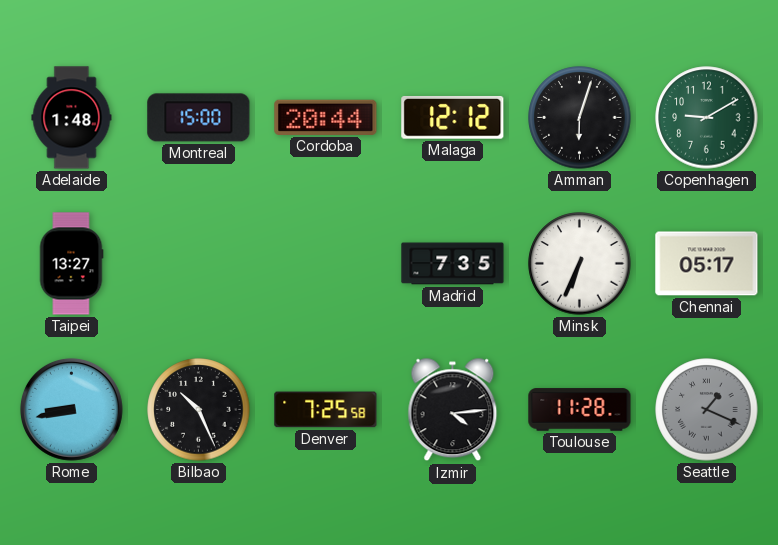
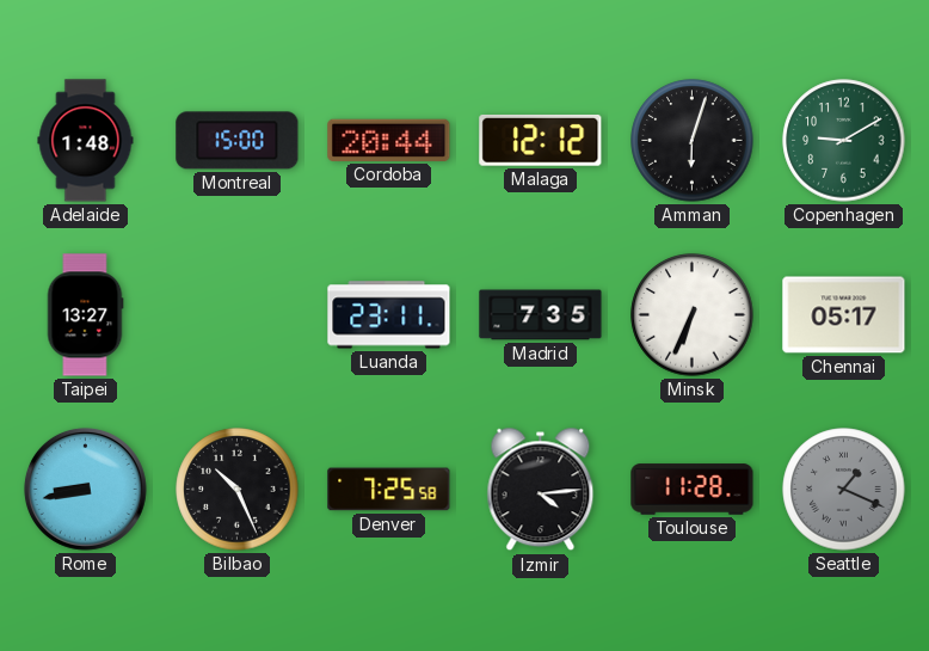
Luanda: none -> 23:11
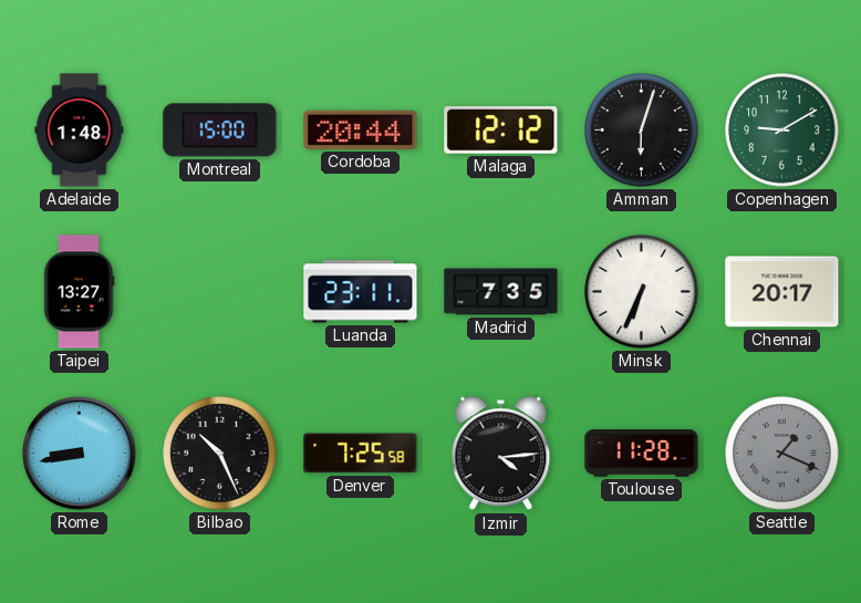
Chennai: 05:17 -> 20:17
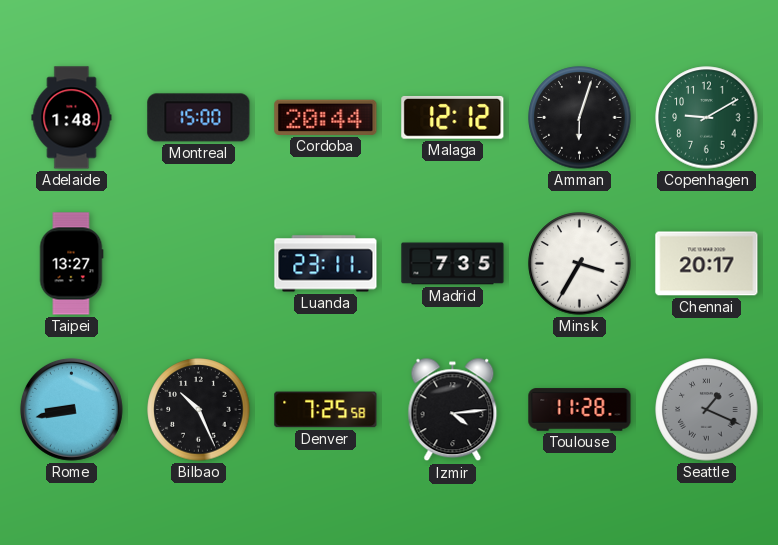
Minsk: 6:34 -> 3:35
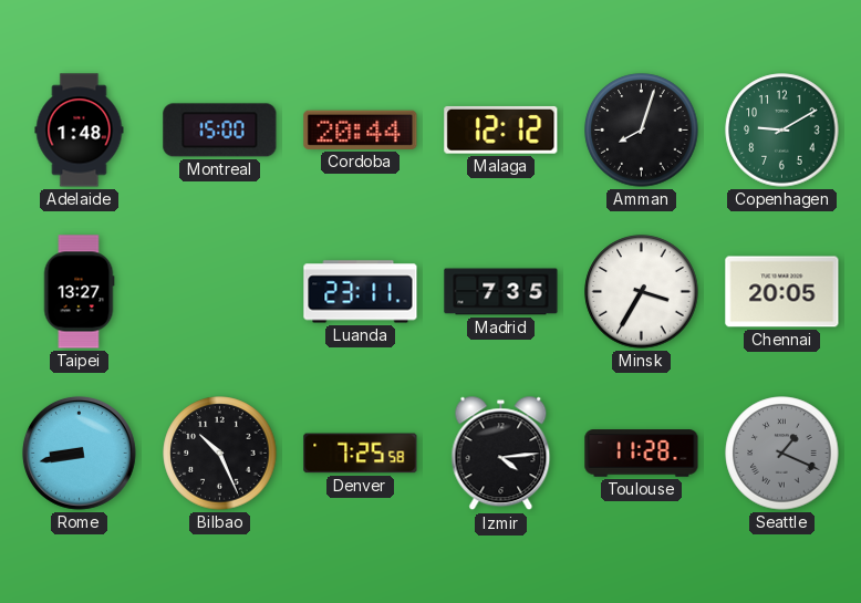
Amman: 6:03 -> 8:03
Chennai: 20:17 -> 20:05
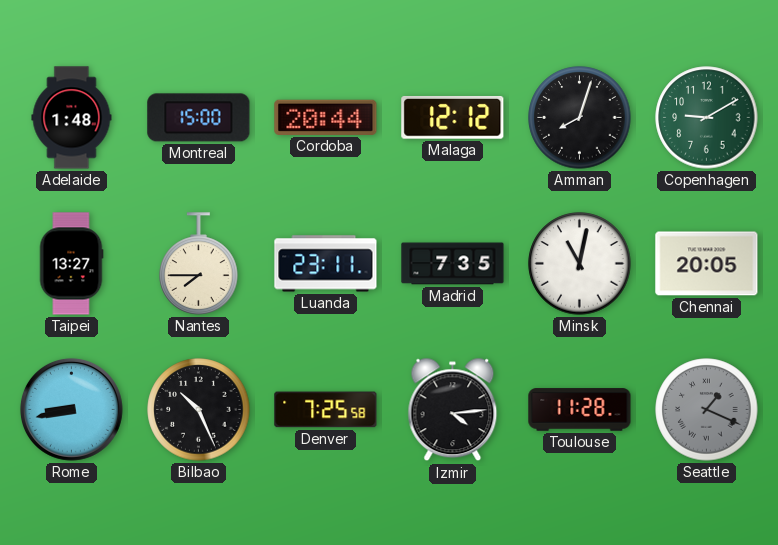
Nantes: none -> 7:45
Minsk: 3:35 -> 11:02
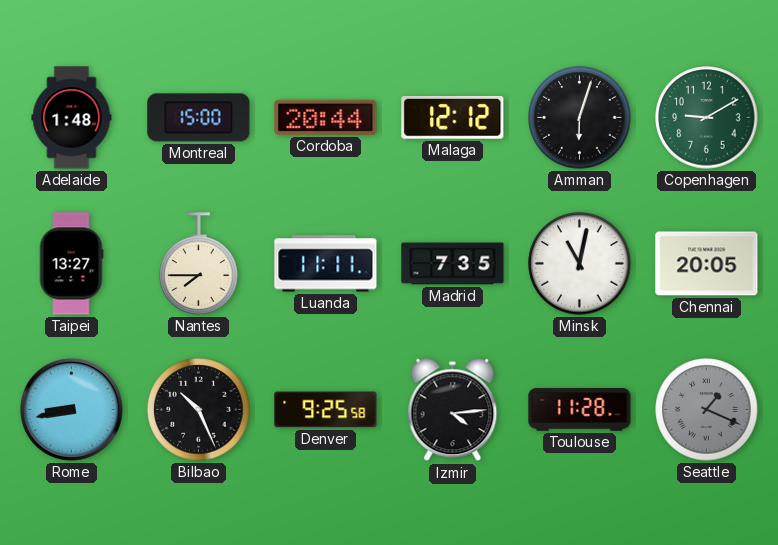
Amman: 8:03 -> 6:03
Luanda: 23:11 -> 11:11
Denver: 7:25 -> 9:25
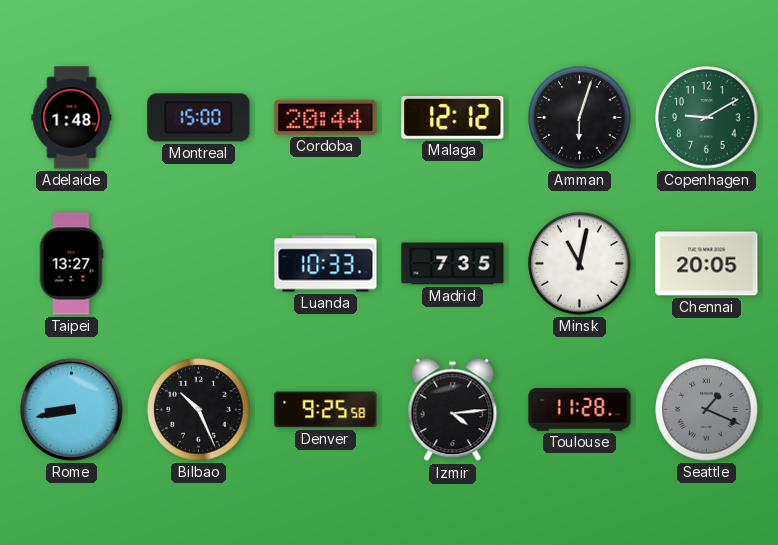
Nantes: 7:45 -> none
Luanda: 11:11 -> 10:33
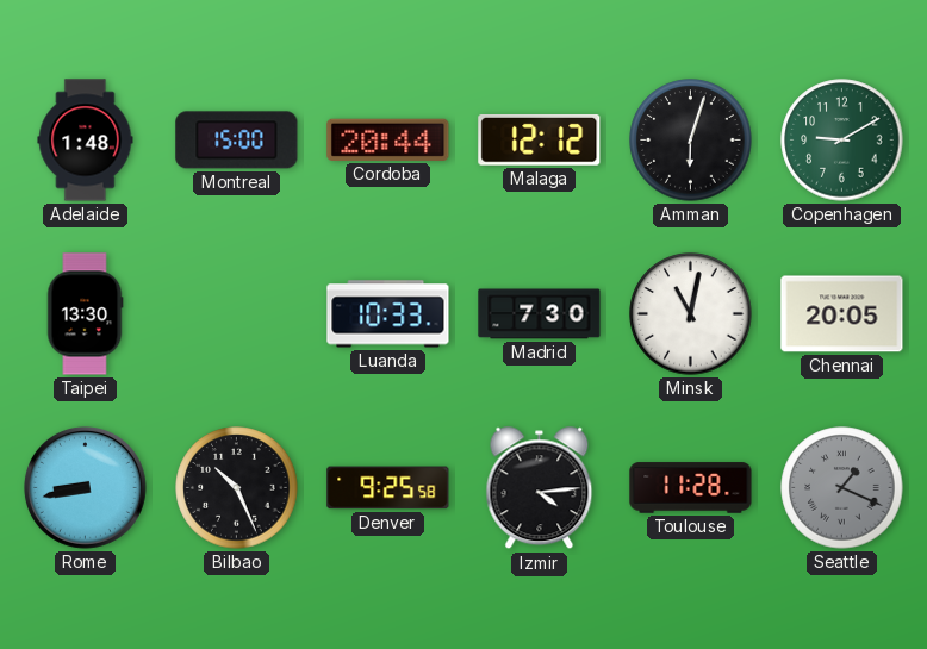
Taipei: 13:27 -> 13:30
Madrid: 7:35 -> 7:30
